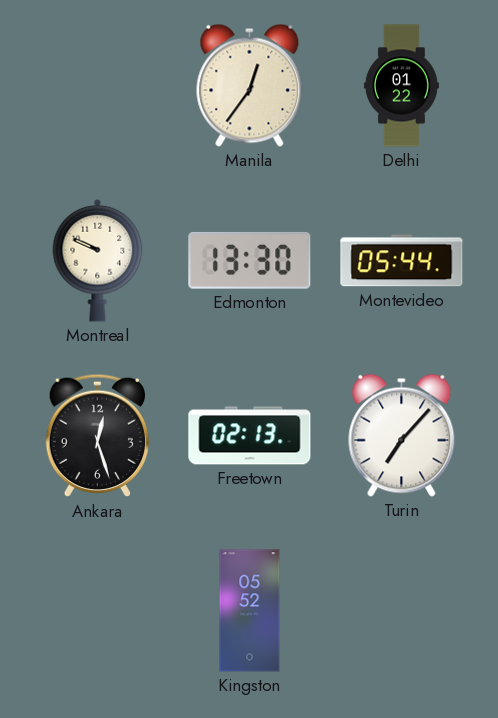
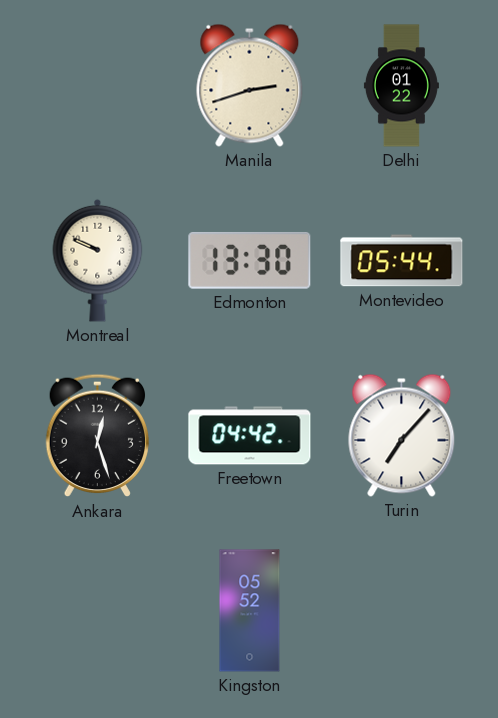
Manila: 12:36 -> 2:42
Freetown: 02:13 -> 04:42
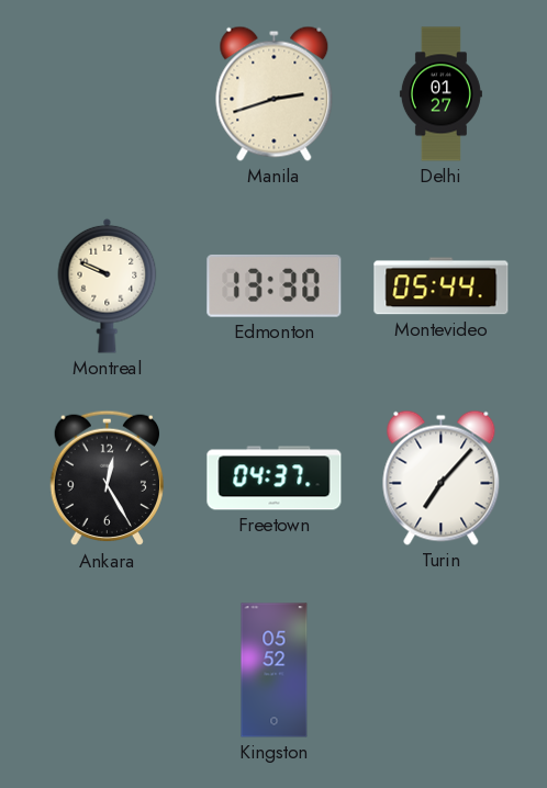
Delhi: 01:22 -> 01:27
Ankara: 12:27 -> 12:25
Freetown: 04:42 -> 04:37
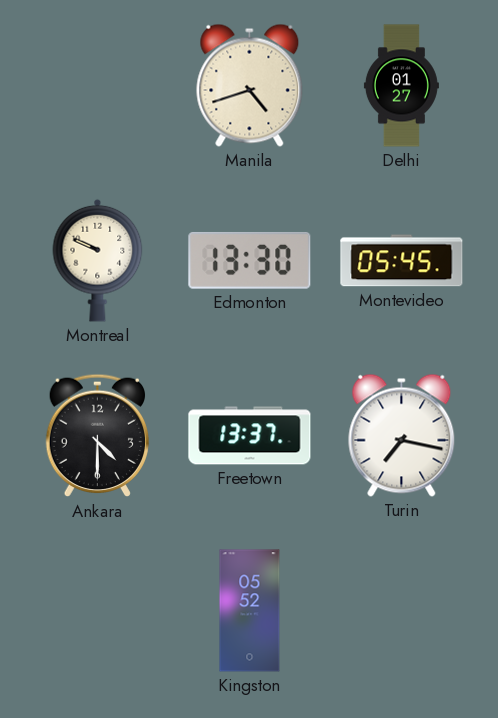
Manila: 2:42 -> 4:42
Montevideo: 05:44 -> 05:45
Ankara: 12:25 -> 4:30
Freetown: 04:37 -> 13:37
Turin: 7:07 -> 7:17
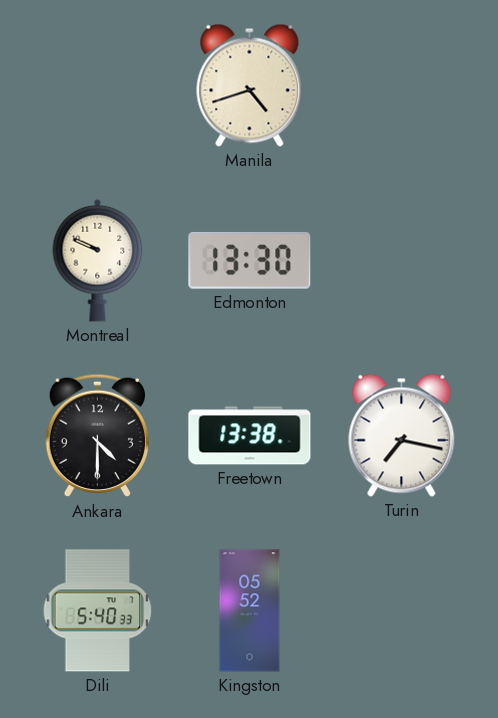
Delhi: 01:27 -> none
Montevideo: 05:45 -> none
Freetown: 13:37 -> 13:38
Dili: none -> 5:40
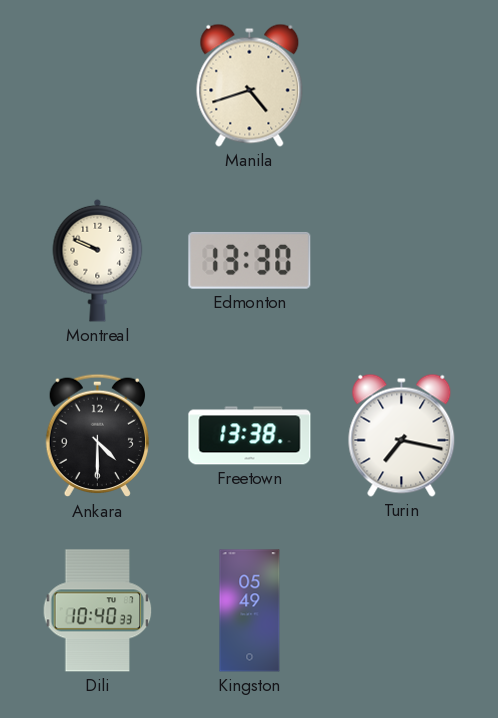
Dili: 5:40 -> 10:40
Kingston: 05:52 -> 05:49
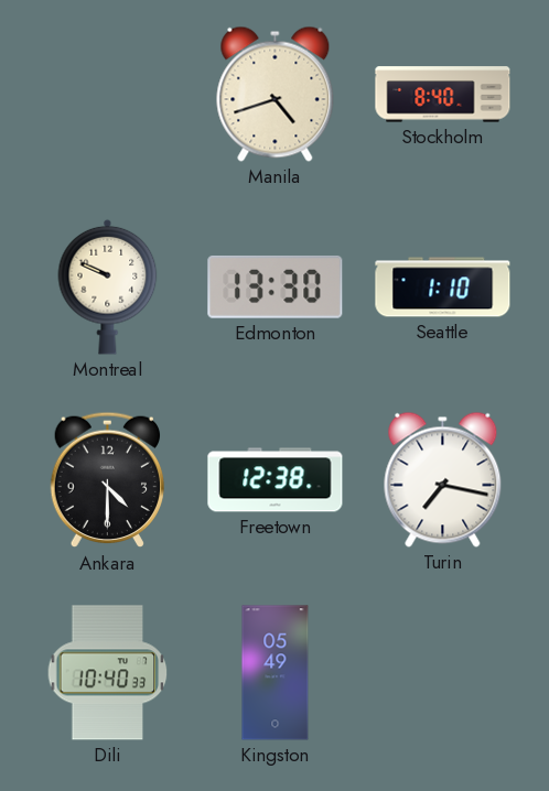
Stockholm: none -> 8:40
Seattle: none -> 1:10
Freetown: 13:38 -> 12:38
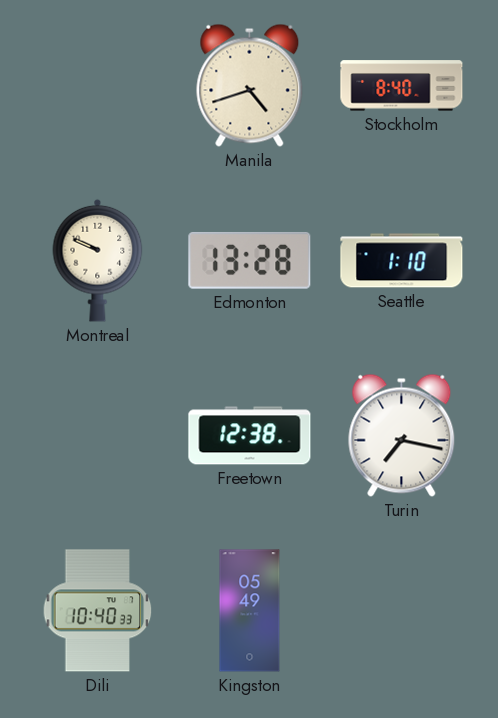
Edmonton: 13:30 -> 13:28
Ankara: 4:30 -> none
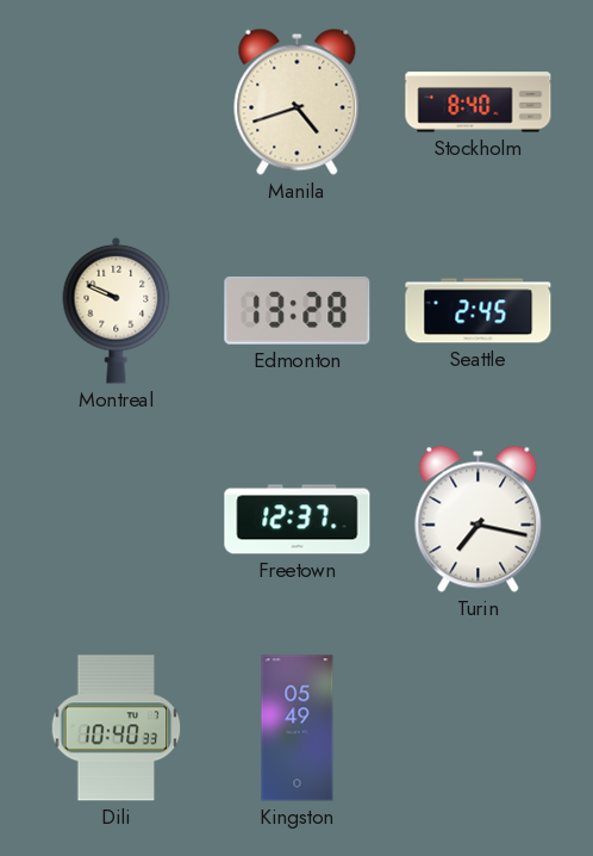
Seattle: 1:10 -> 2:45
Freetown: 12:38 -> 12:37
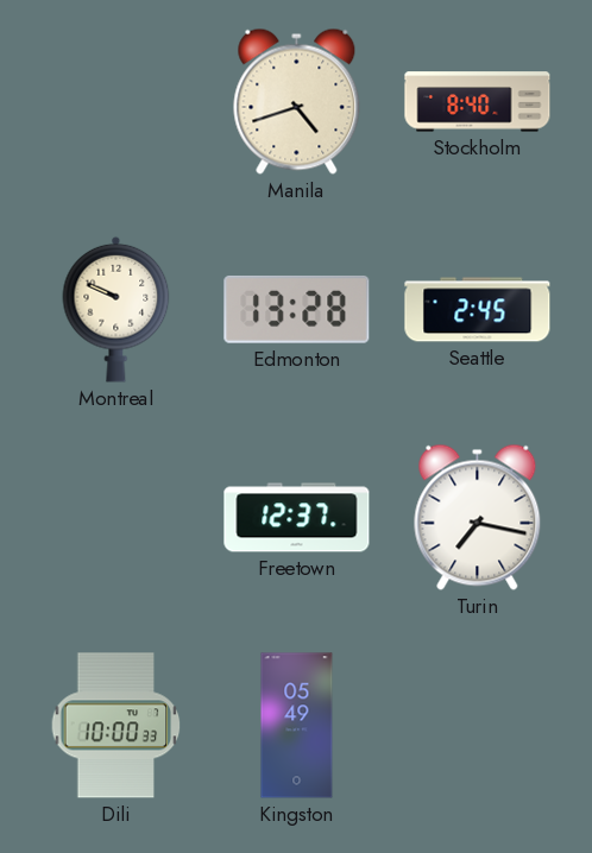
Dili: 10:40 -> 10:00
